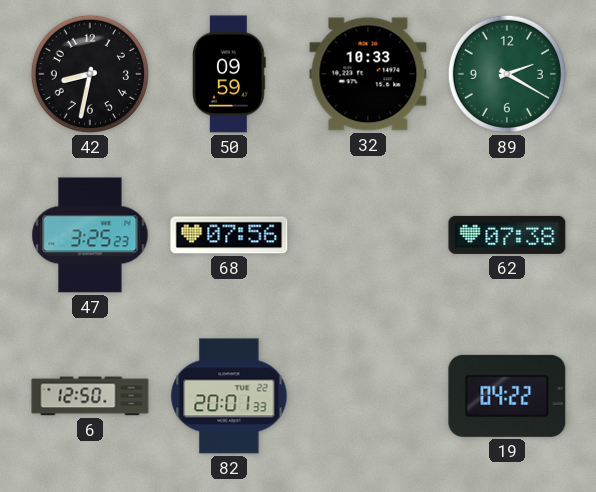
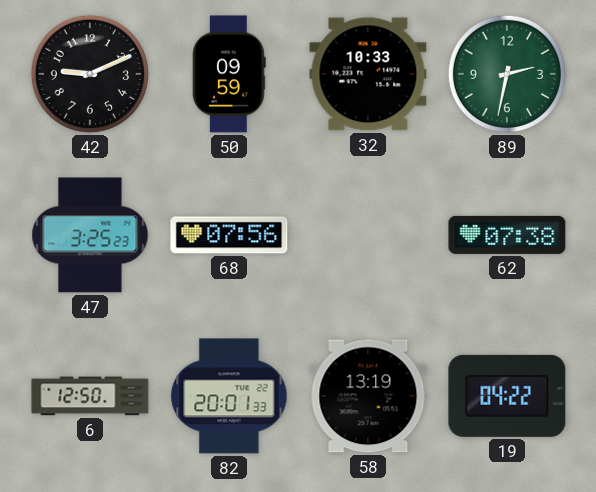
42: 8:32 -> 9:11
89: 2:20 -> 2:32
58: none -> 13:19
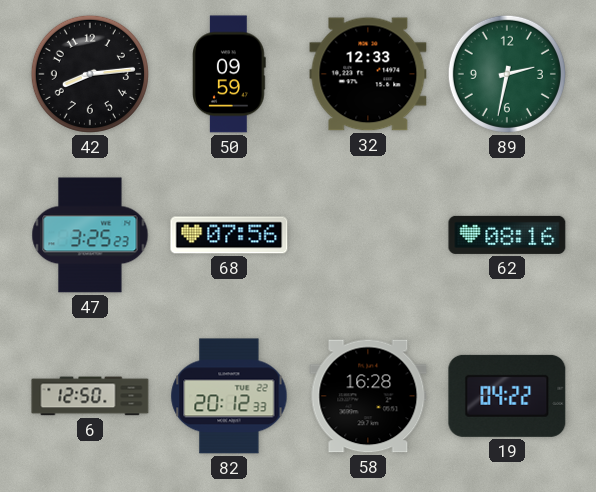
42: 9:11 -> 8:14
32: 10:33 -> 12:33
62: 07:38 -> 08:16
82: 20:01 -> 20:12
58: 13:19 -> 16:28
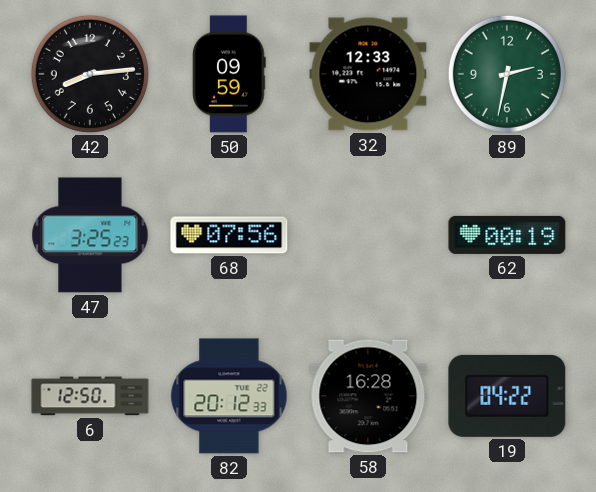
62: 08:16 -> 00:19
